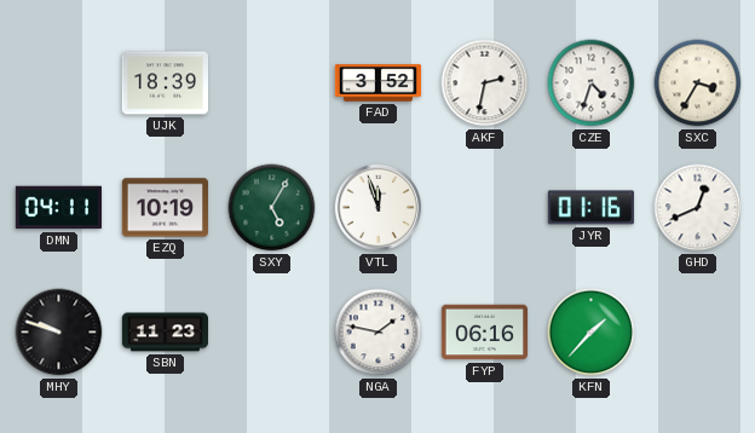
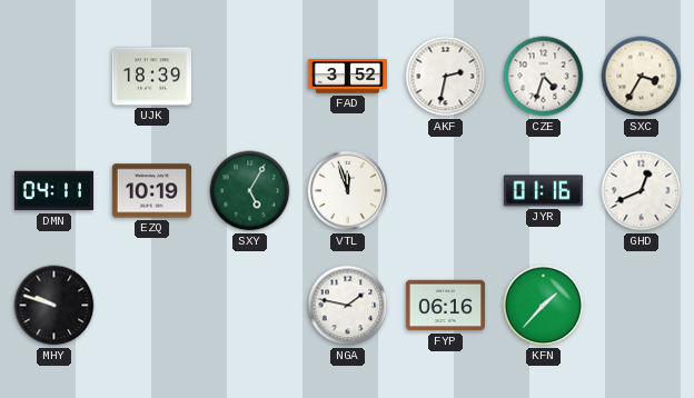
SBN: 11:23 -> none
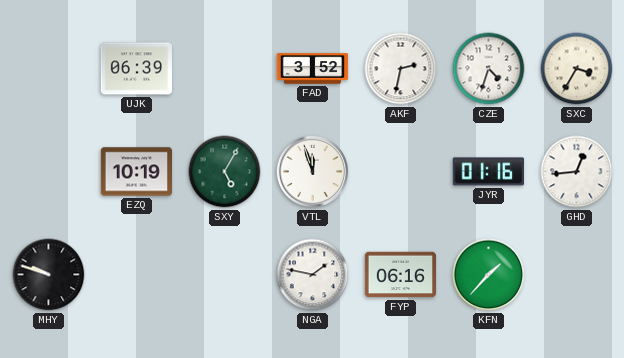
UJK: 18:39 -> 06:39
DMN: 04:11 -> none
GHD: 12:41 -> 12:44
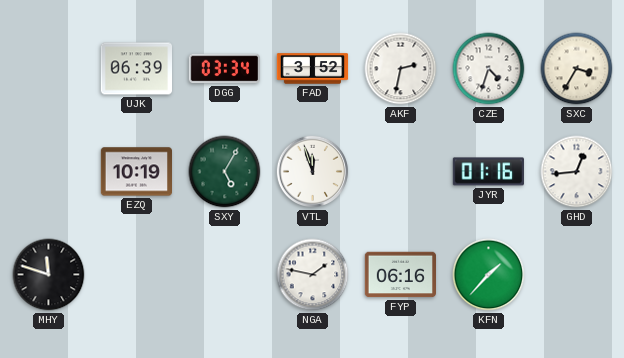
DGG: none -> 03:34
MHY: 9:48 -> 11:48
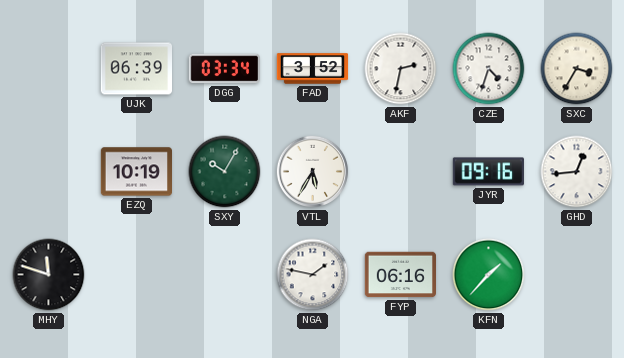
SXY: 5:05 -> 10:05
VTL: 11:57 -> 5:35
JYR: 01:16 -> 09:16
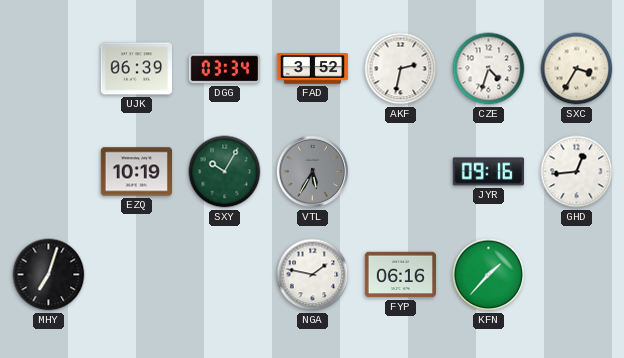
VTL dial: white -> grey
MHY: 11:48 -> 7:03
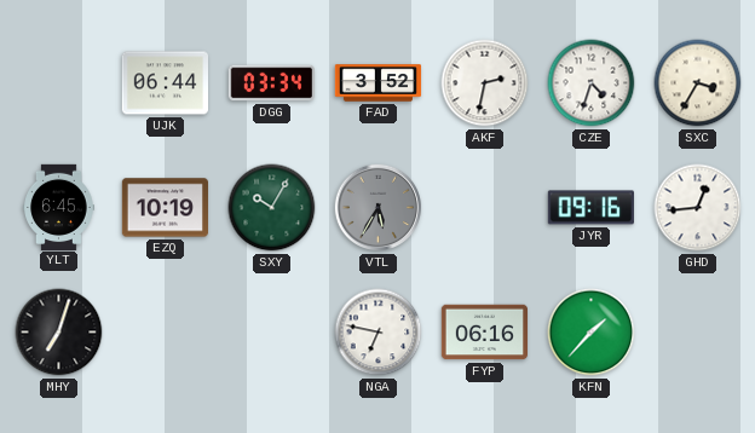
UJK: 06:39 -> 06:44
YLT: none -> 6:45
NGA: 1:47 -> 6:47
